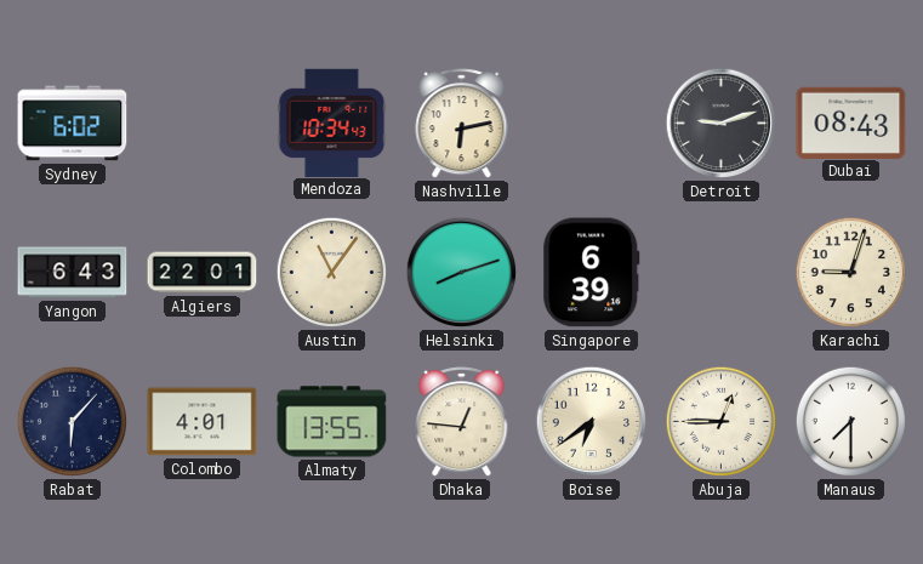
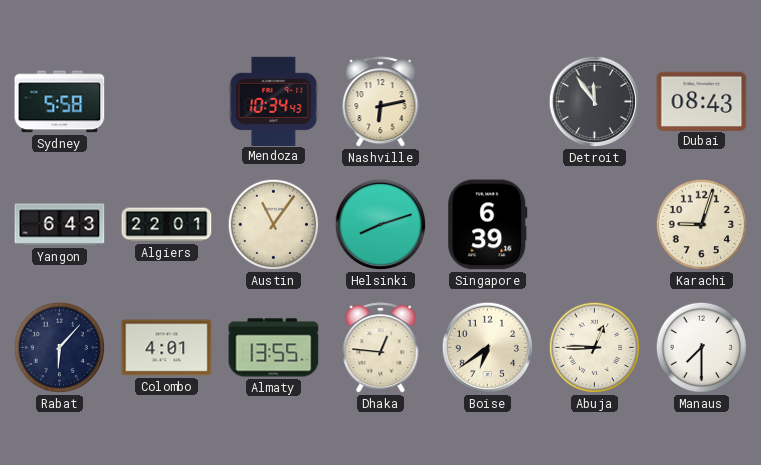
Sydney: 6:02 -> 5:58
Detroit: 9:12 -> 11:54
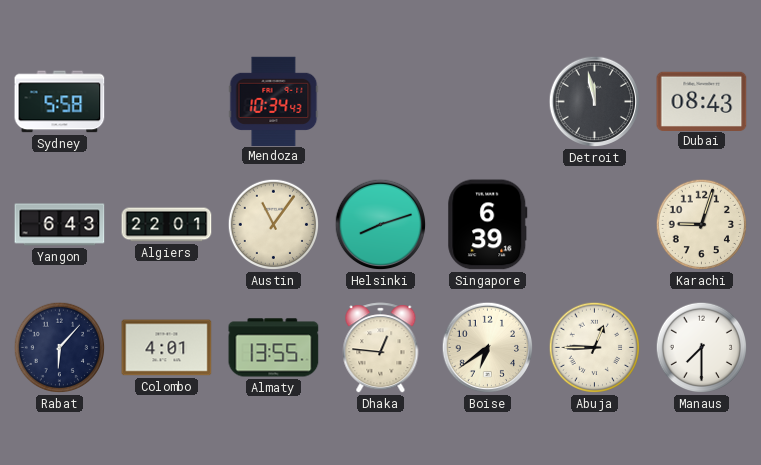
Nashville: 6:13 -> none
Detroit: 11:54 -> 11:58
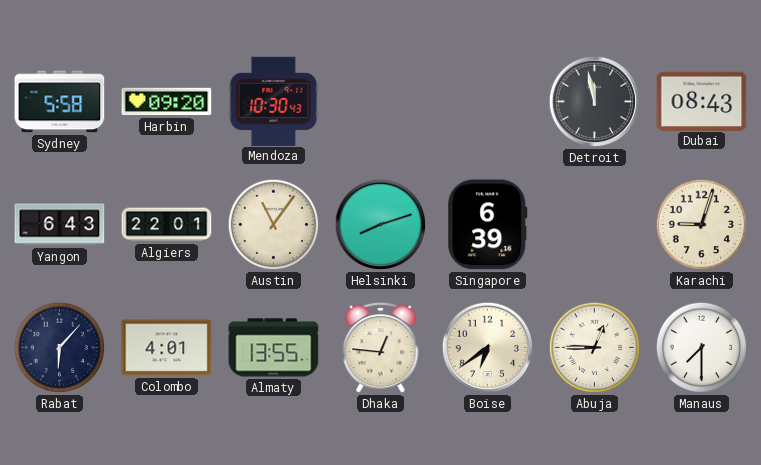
Harbin: none -> 09:20
Mendoza: 10:34 -> 10:30
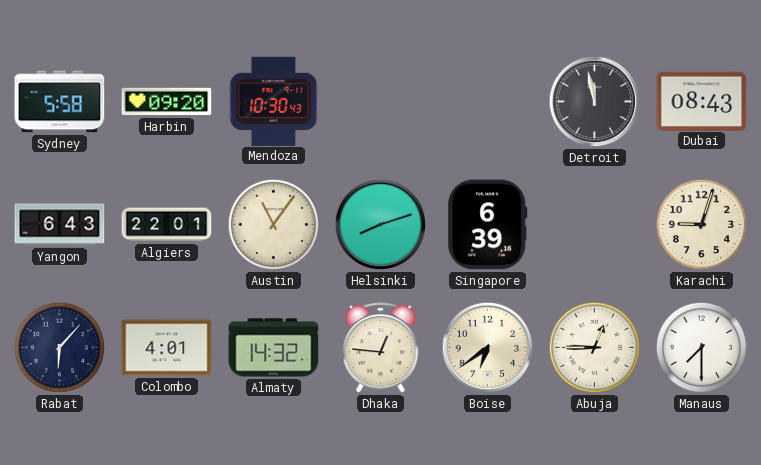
Almaty: 13:55 -> 14:32
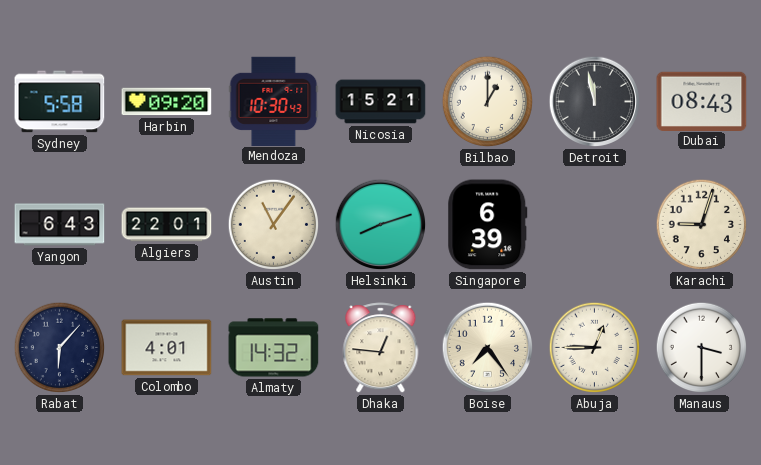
Nicosia: none -> 15:21
Bilbao: none -> 1:00
Boise: 6:39 -> 7:24
Manaus: 7:30 -> 3:30
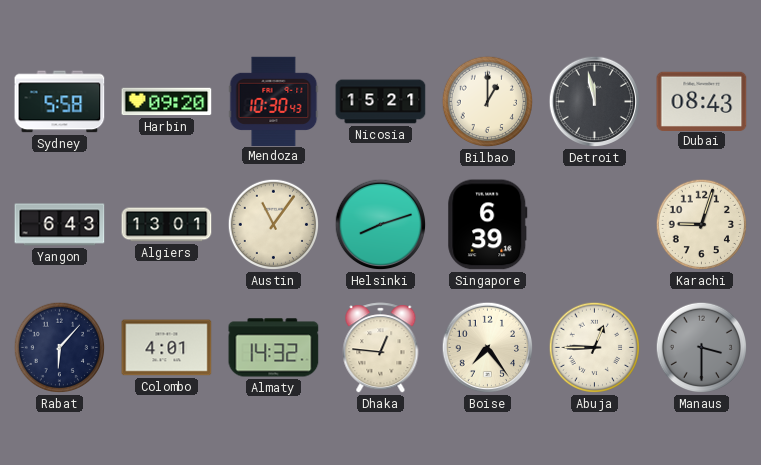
Algiers: 22:01 -> 13:01
Manaus dial: white -> grey
